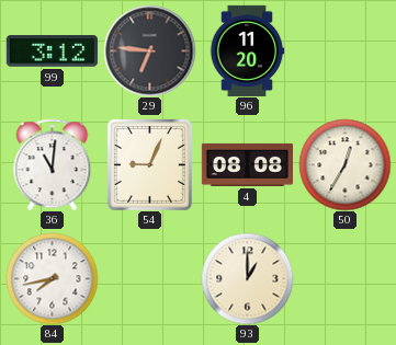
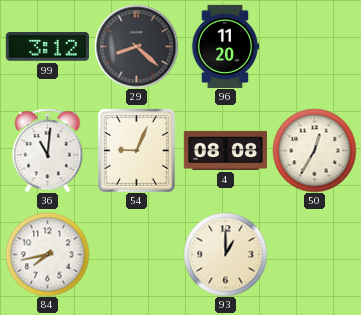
29: 6:46 -> 8:22
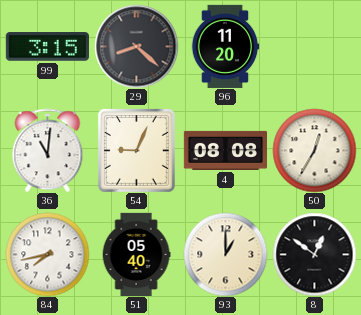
99: 3:12 -> 3:15
51: none -> 05:40
8: none -> 12:51
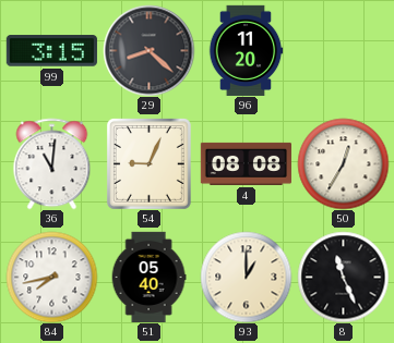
8: 12:51 -> 11:26
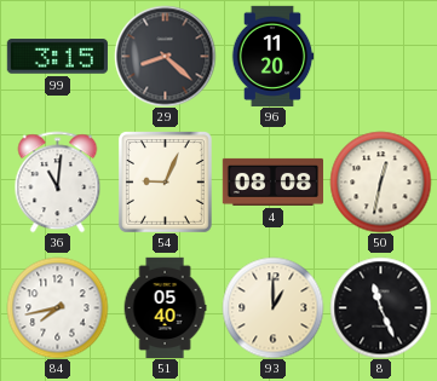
50: 12:35 -> 12:32
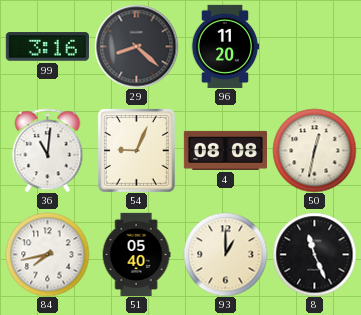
99: 3:15 -> 3:16
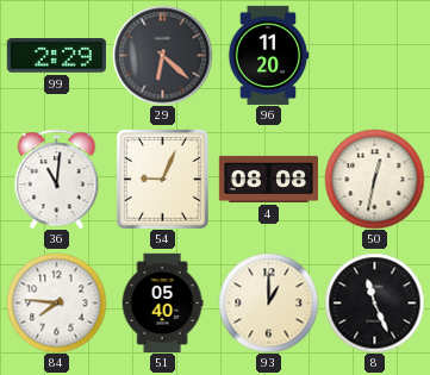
99: 3:16 -> 2:29
29: 8:22 -> 6:22
84: 7:43 -> 7:46
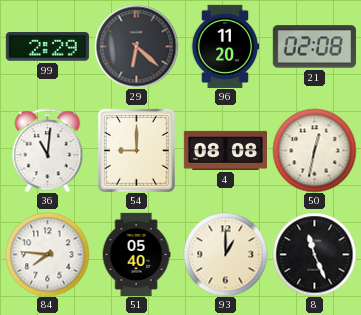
21: none -> 02:08
54: 9:04 -> 9:00
